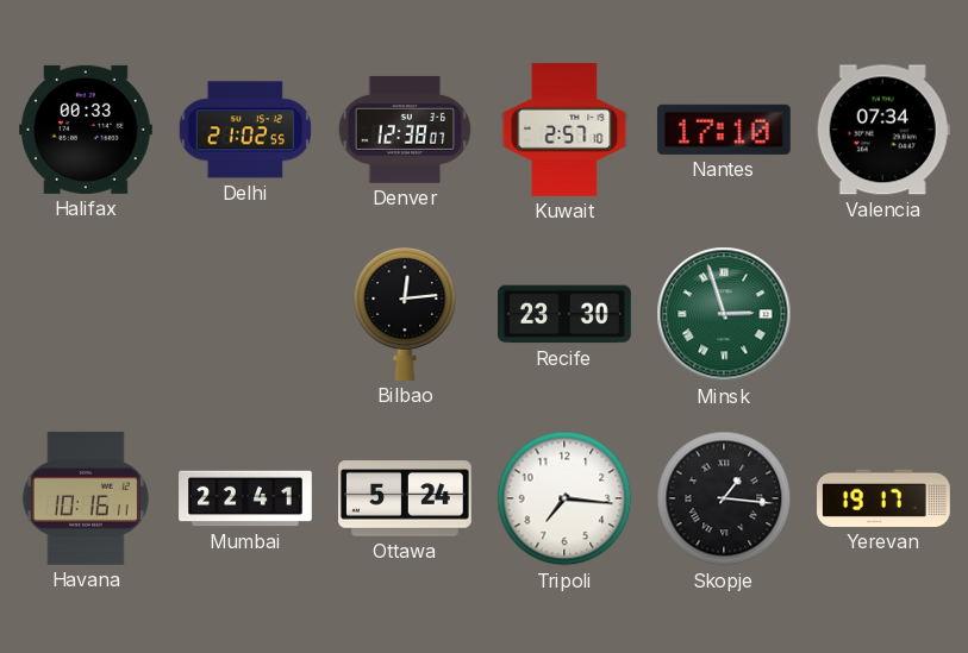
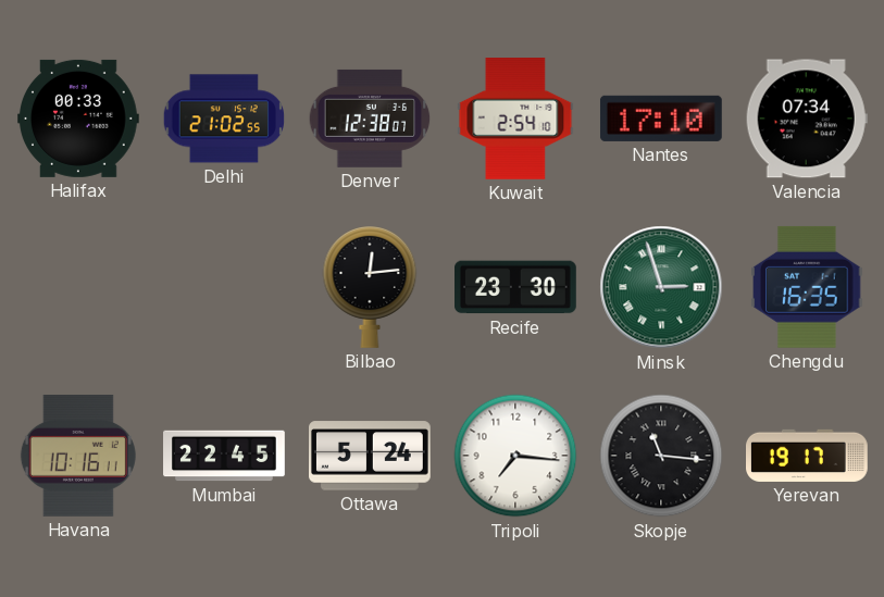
Kuwait: 2:57 -> 2:54
Chengdu: none -> 16:35
Mumbai: 22:41 -> 22:45
Skopje: 1:16 -> 11:16
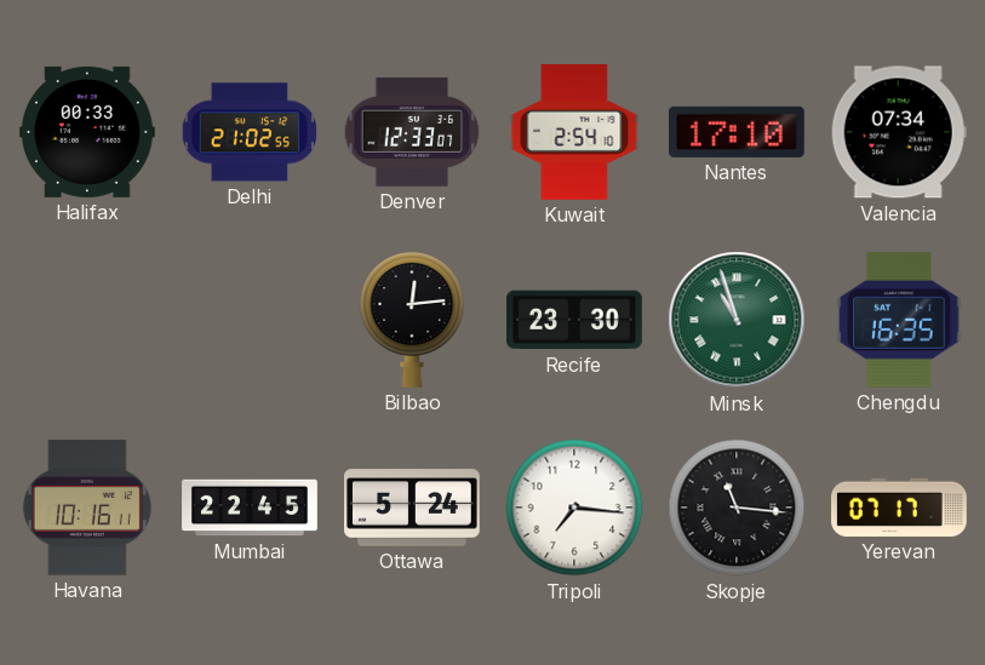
Denver: 12:38 -> 12:33
Minsk: 2:57 -> 10:57
Yerevan: 19:17 -> 07:17
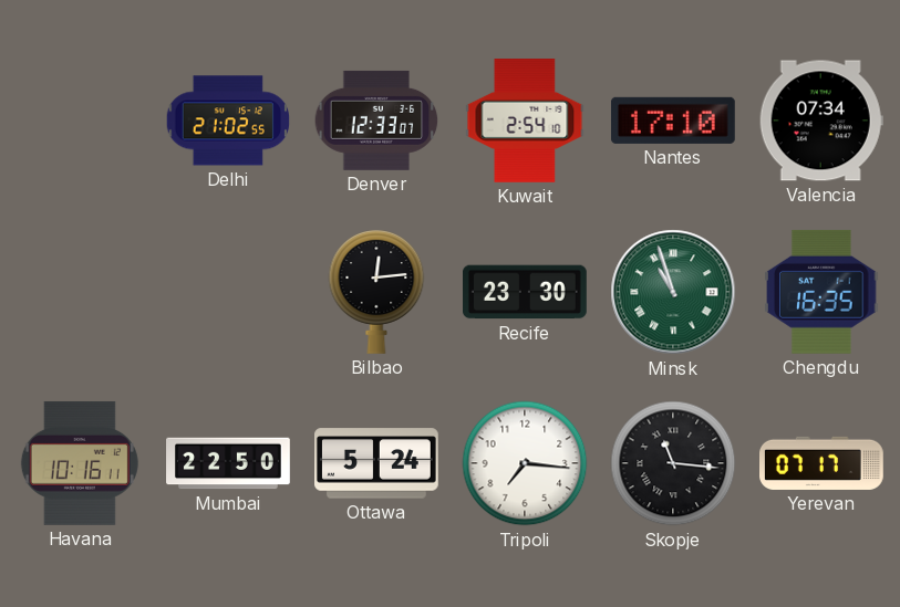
Halifax: 00:33 -> none
Mumbai: 22:45 -> 22:50
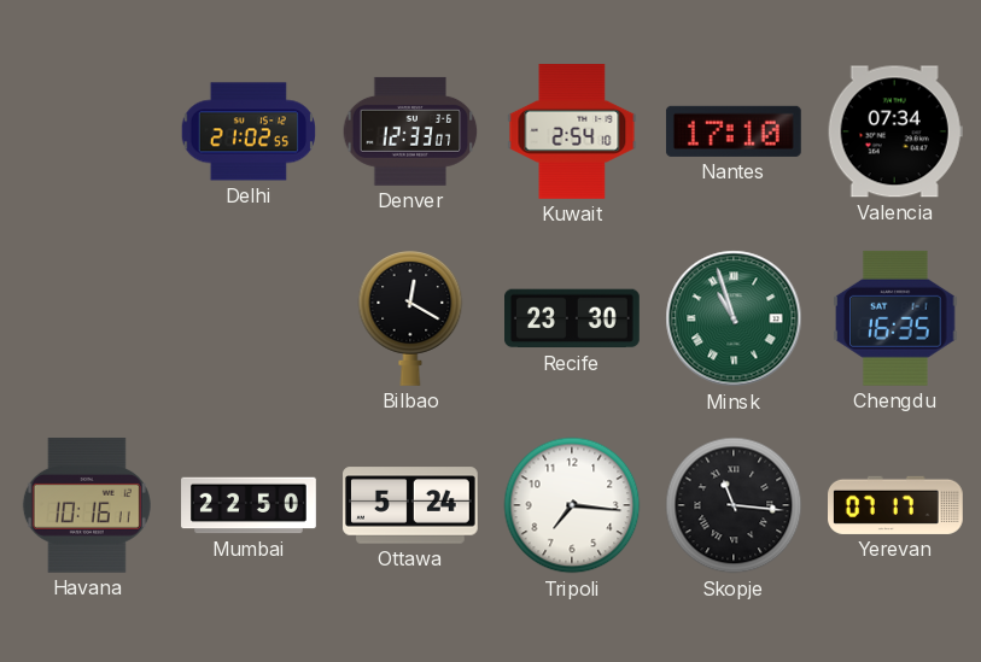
Bilbao: 12:14 -> 12:20
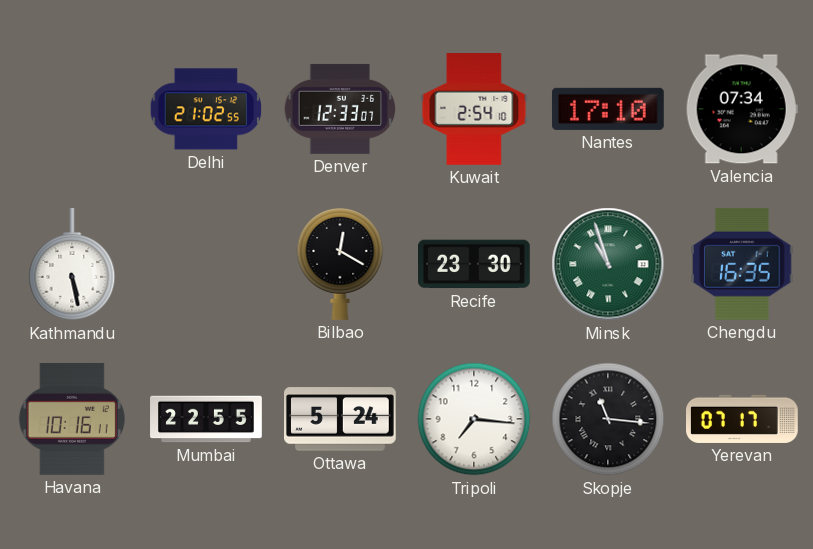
Kathmandu: none -> 5:28
Mumbai: 22:50 -> 22:55
